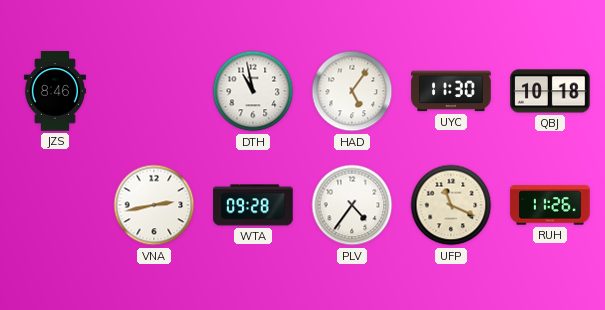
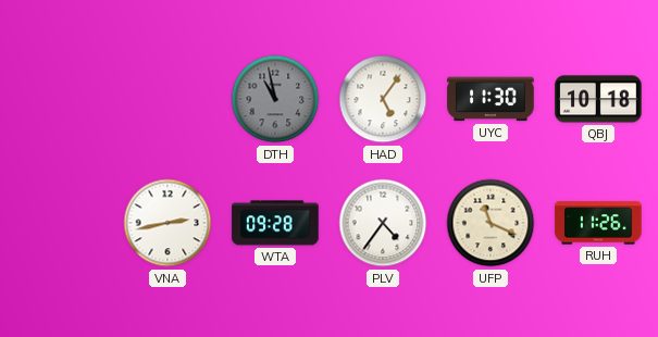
JZS: 8:46 -> none
DTH dial: white -> grey
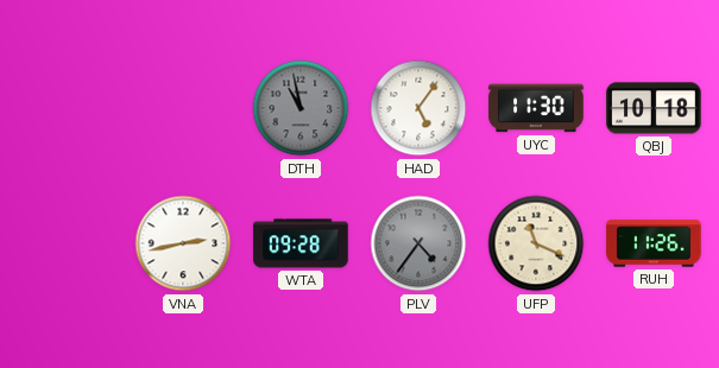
PLV dial: white -> grey
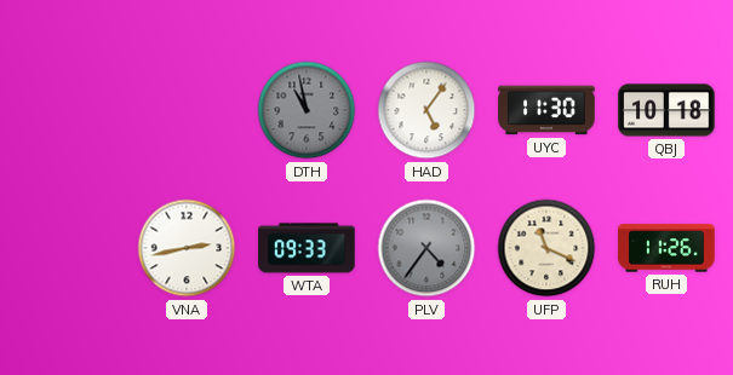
WTA: 09:28 -> 09:33
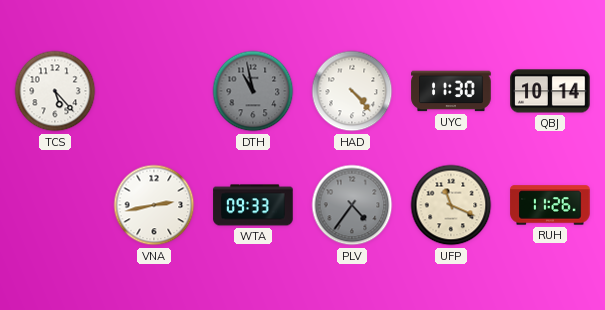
TCS: none -> 5:23
HAD: 5:06 -> 4:23
QBJ: 10:18 -> 10:14
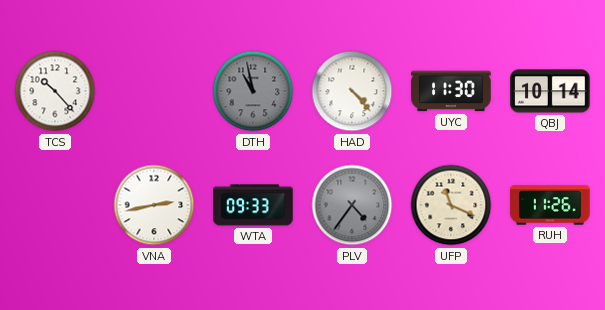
TCS: 5:23 -> 10:23
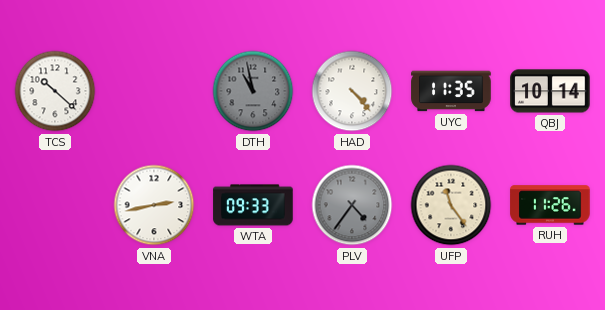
TCS: 10:23 -> 10:22
UYC: 11:30 -> 11:35
UFP: 11:19 -> 11:24
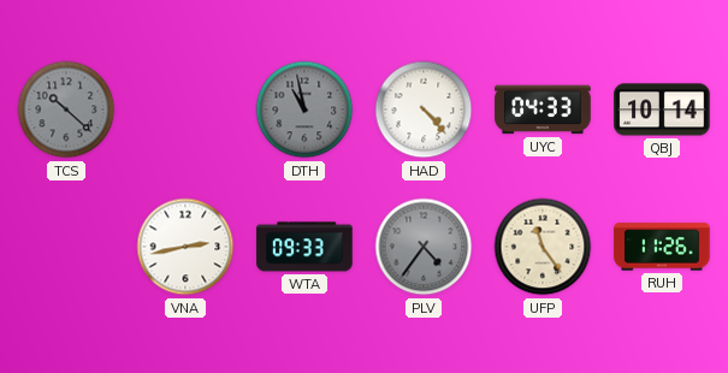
TCS dial: white -> grey
UYC: 11:35 -> 04:33
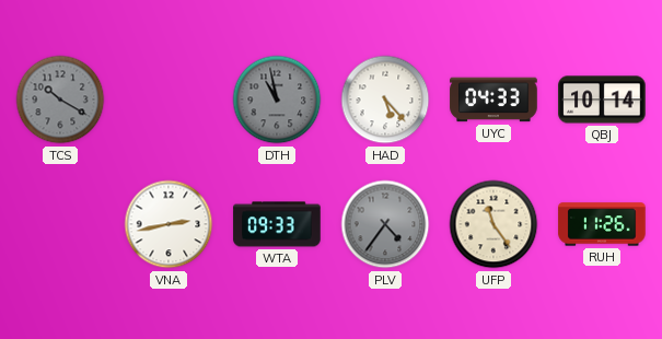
TCS: 10:22 -> 10:20
HAD: 4:23 -> 5:23
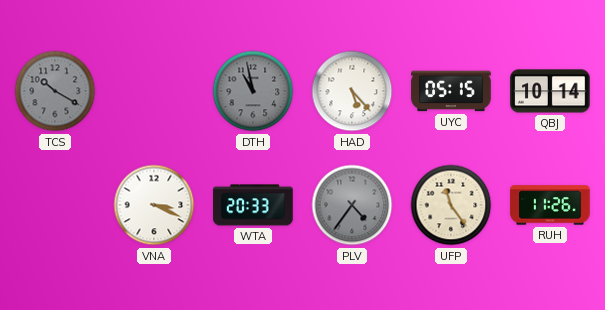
UYC: 04:33 -> 05:15
VNA: 2:43 -> 3:19
WTA: 09:33 -> 20:33
